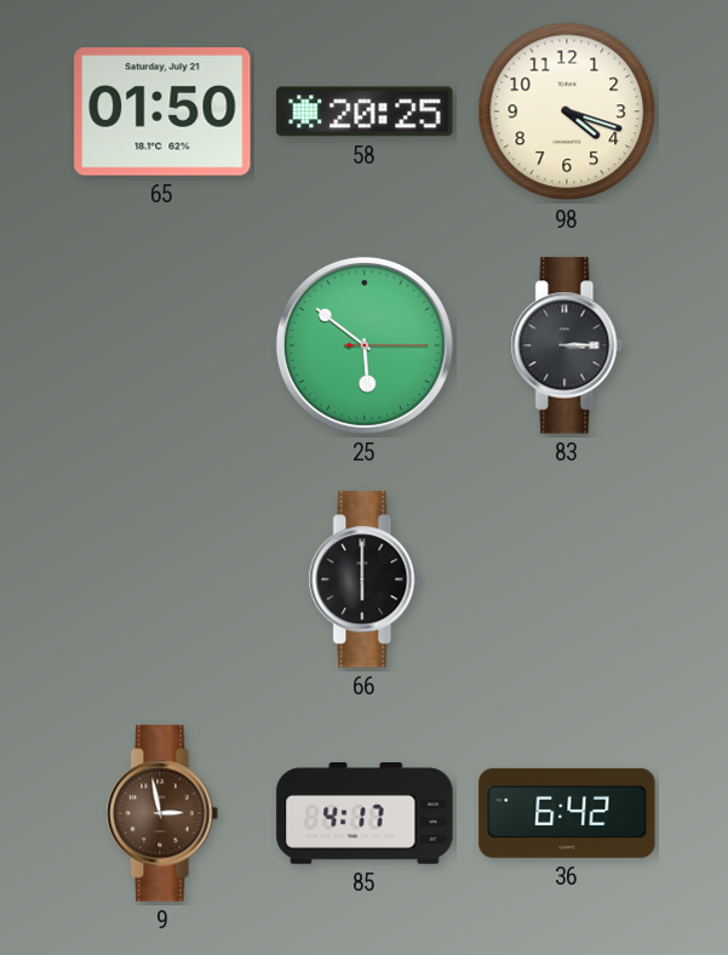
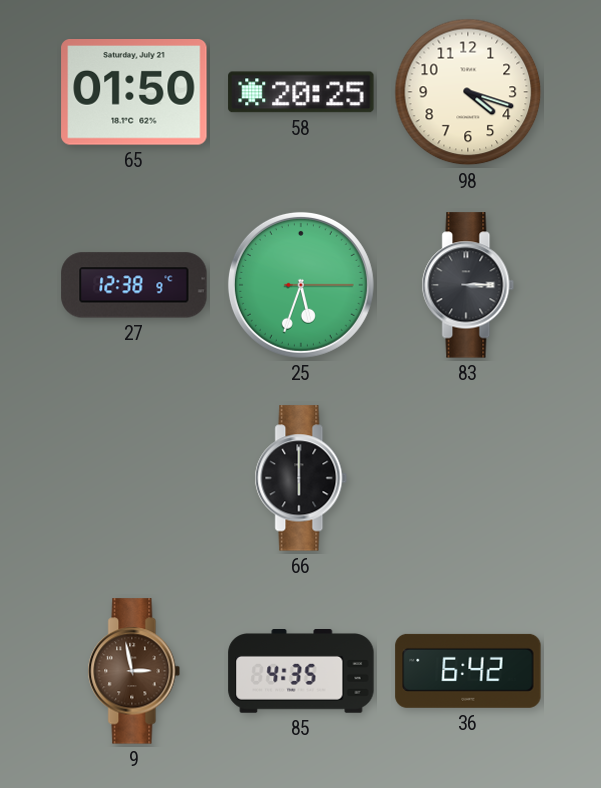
27: none -> 12:38
25: 5:51 -> 5:33
85: 4:17 -> 4:35
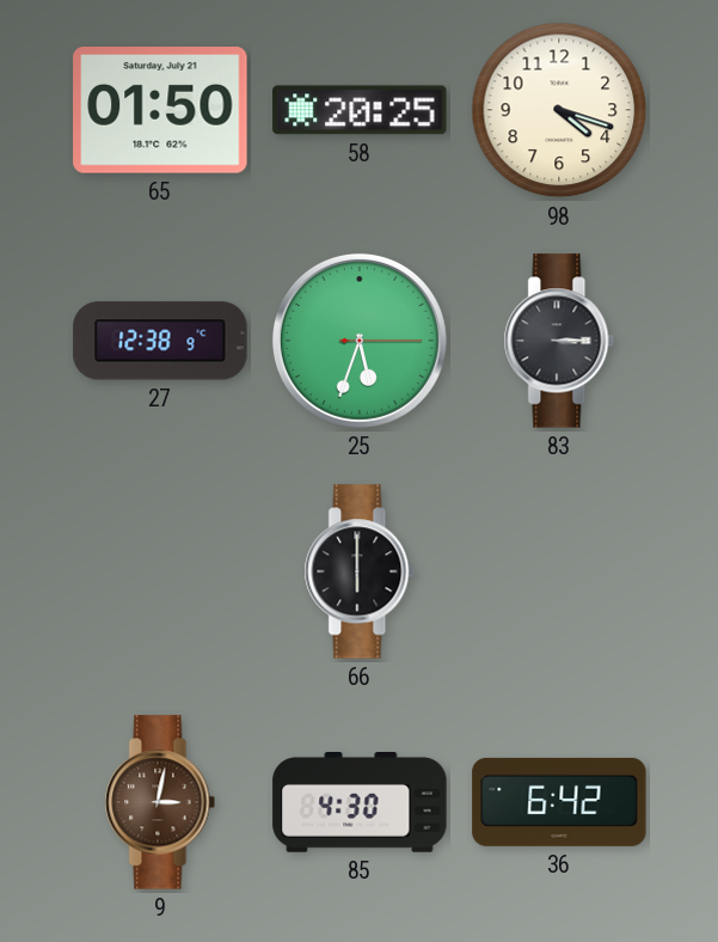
9: 2:58 -> 3:02
85: 4:35 -> 4:30
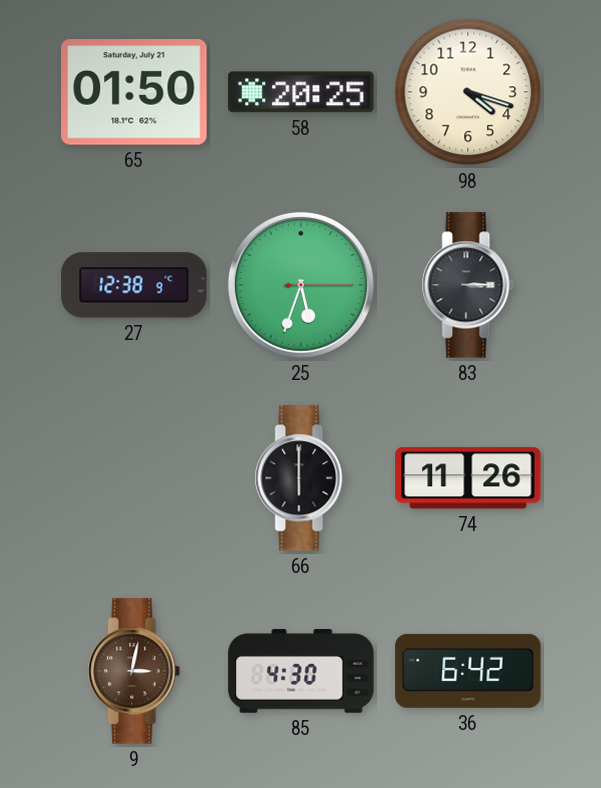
74: none -> 11:26
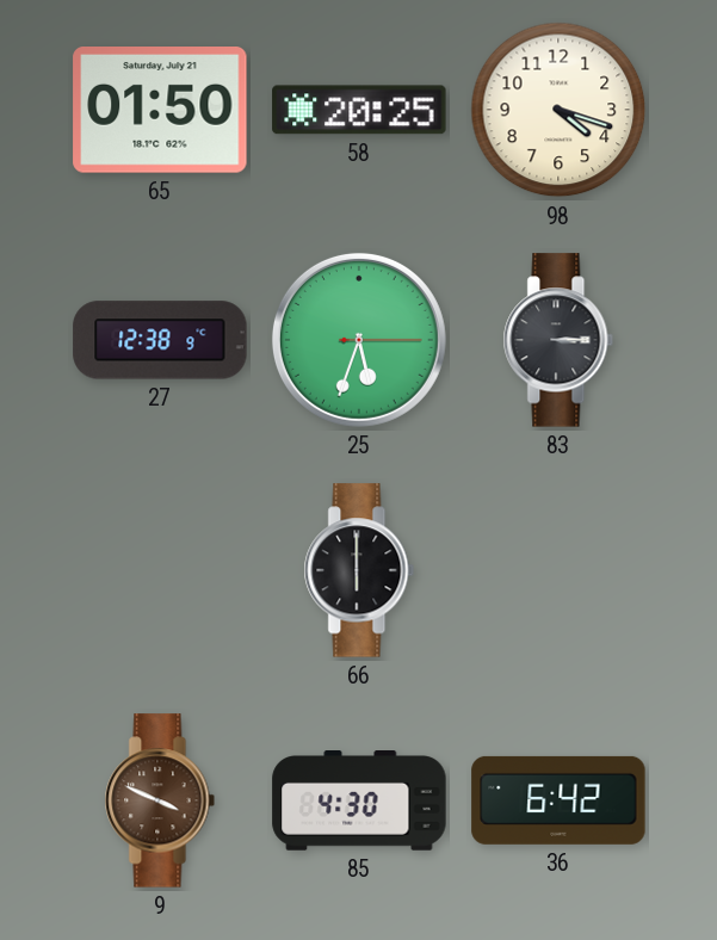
74: 11:26 -> none
9: 3:02 -> 3:49
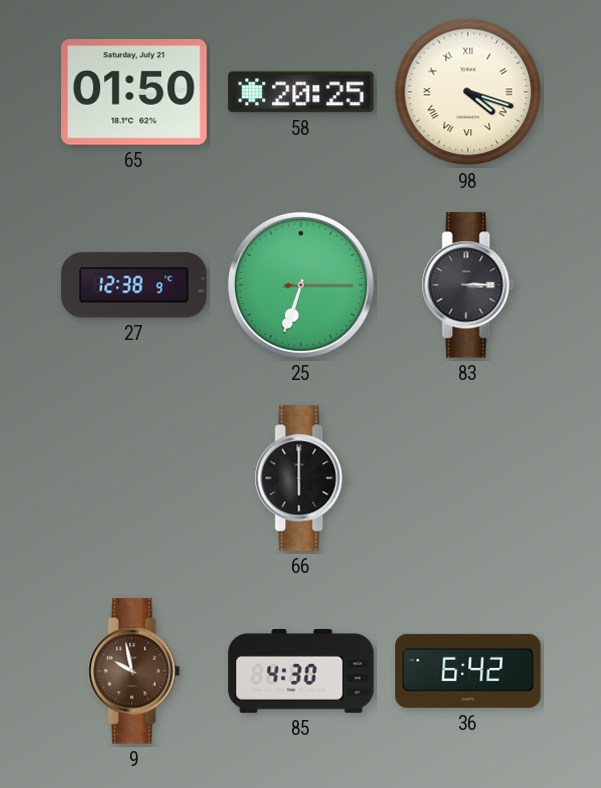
98 numerals: Arabic -> Roman
25: 5:33 -> 6:33
9: 3:49 -> 9:58
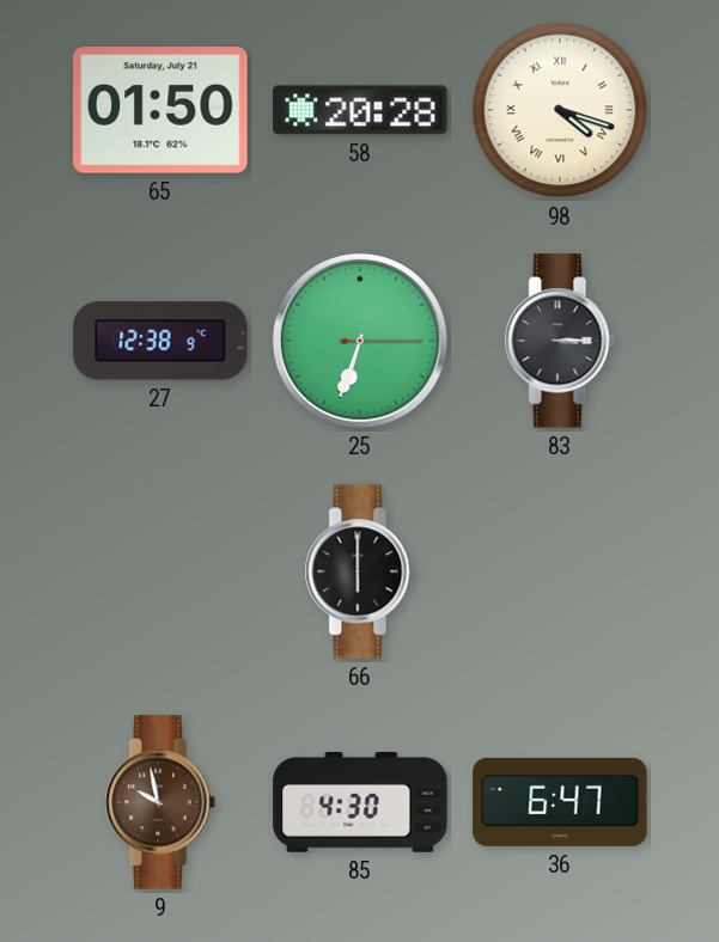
58: 20:25 -> 20:28
36: 6:42 -> 6:47
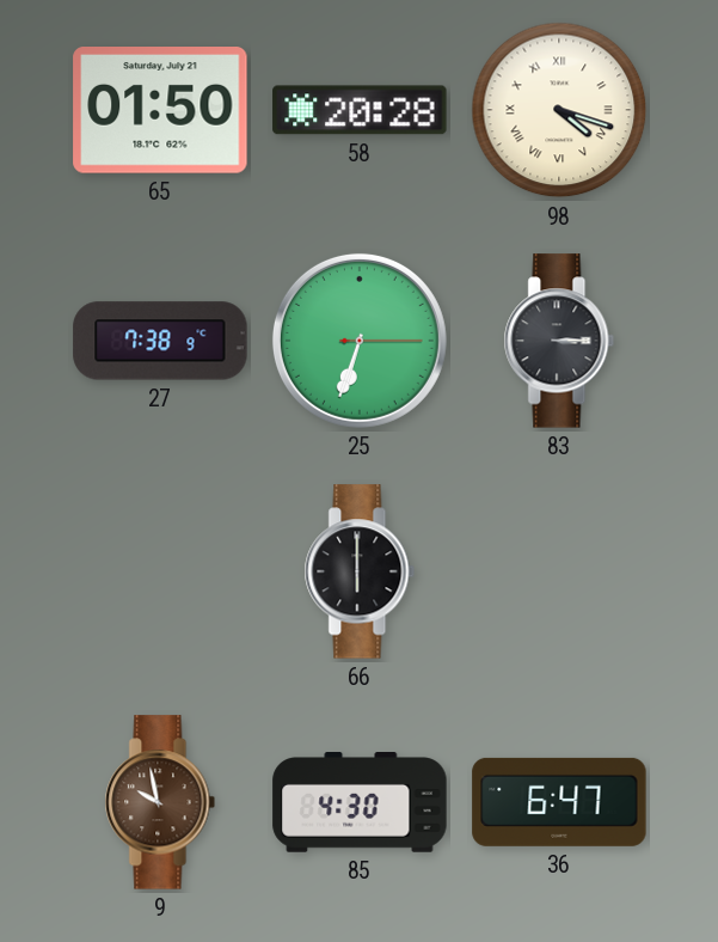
27: 12:38 -> 7:38
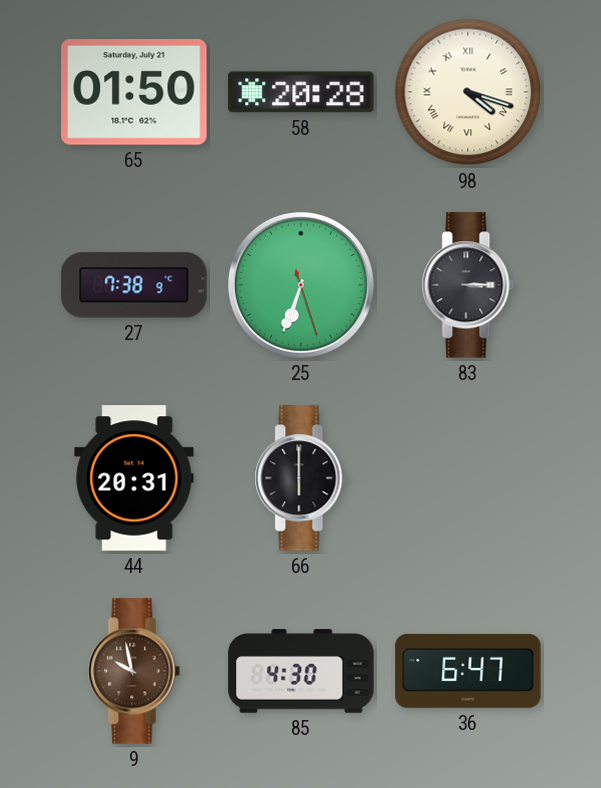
25: 6:33:15 -> 6:33:27
44: none -> 20:31
